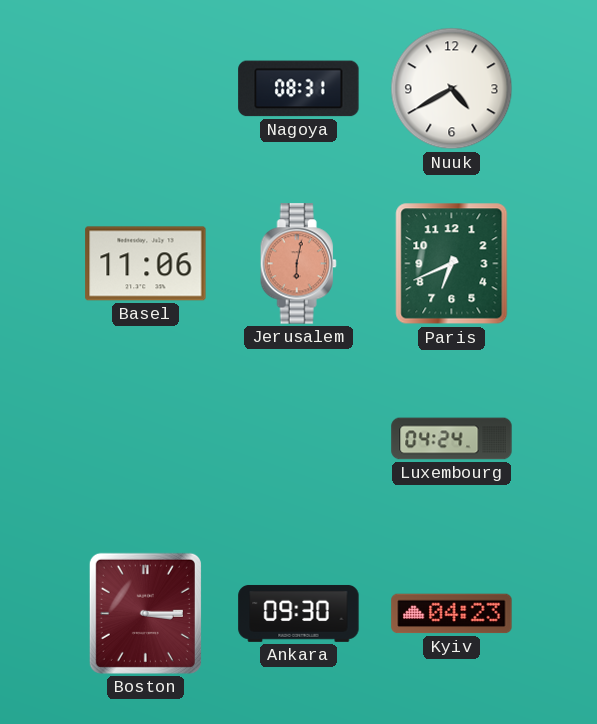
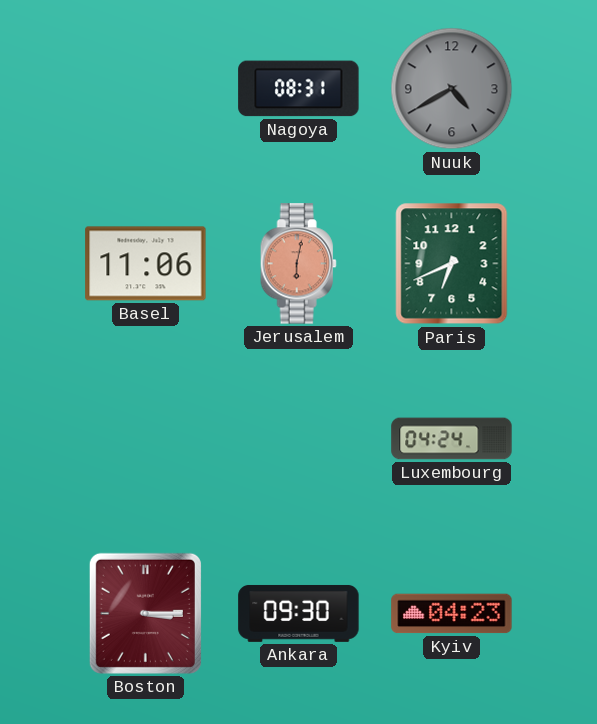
Nuuk dial: white -> grey
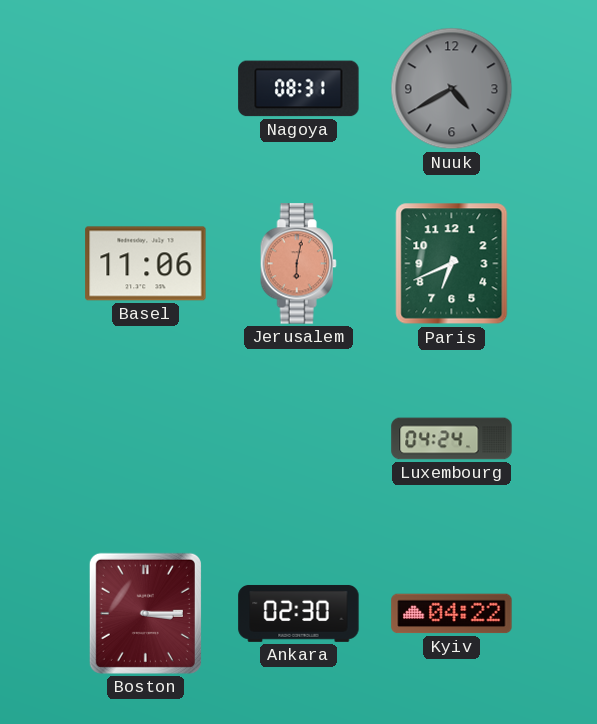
Ankara: 09:30 -> 02:30
Kyiv: 04:23 -> 04:22
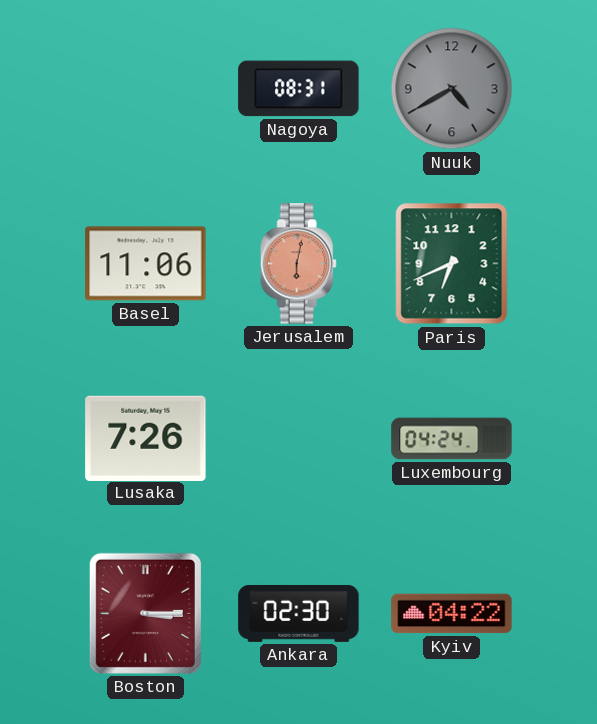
Lusaka: none -> 7:26
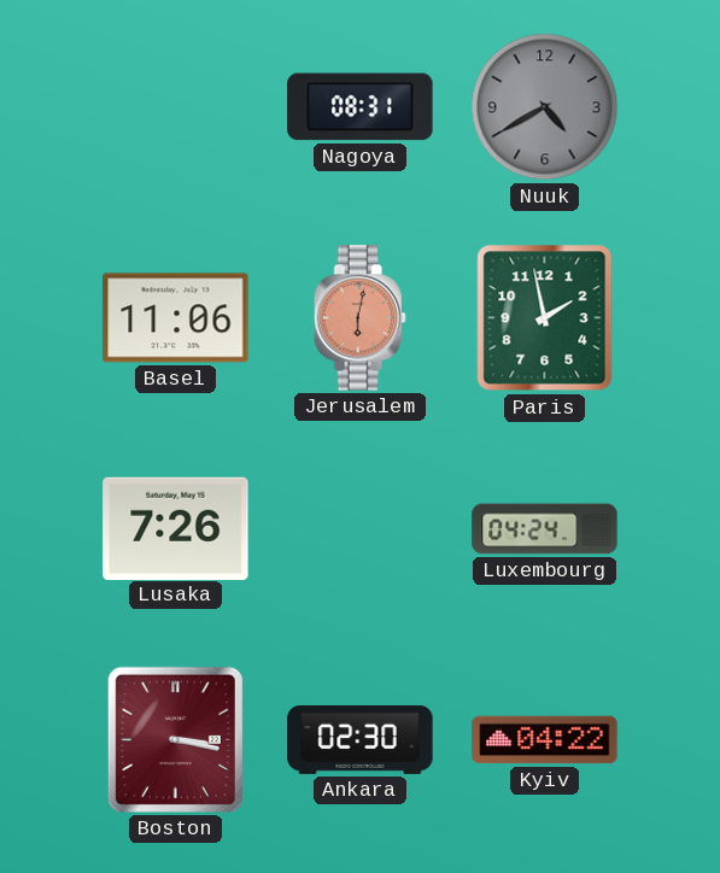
Paris: 6:41 -> 1:58
Boston: 3:15 -> 3:17
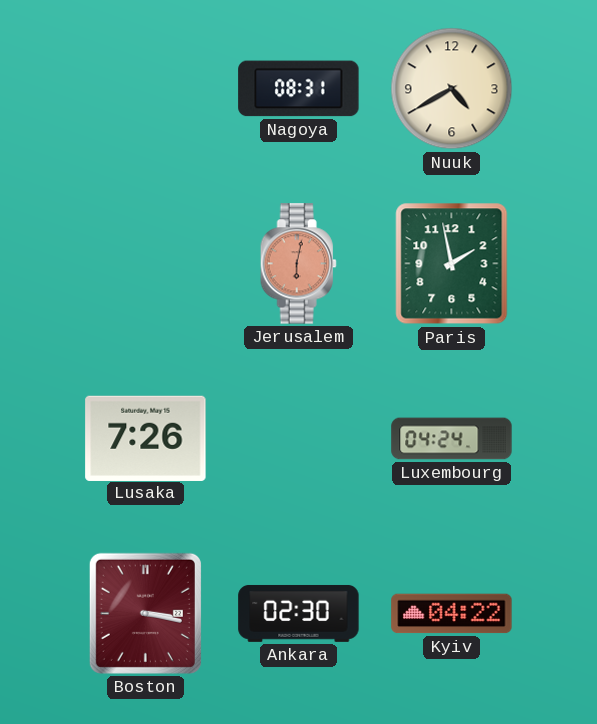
Nuuk dial: grey -> cream
Basel: 11:06 -> none
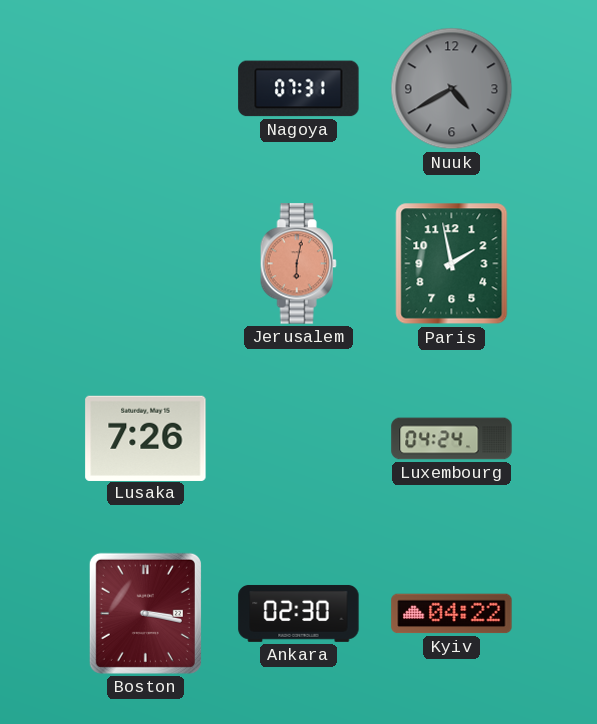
Nagoya: 08:31 -> 07:31
Nuuk dial: cream -> grey
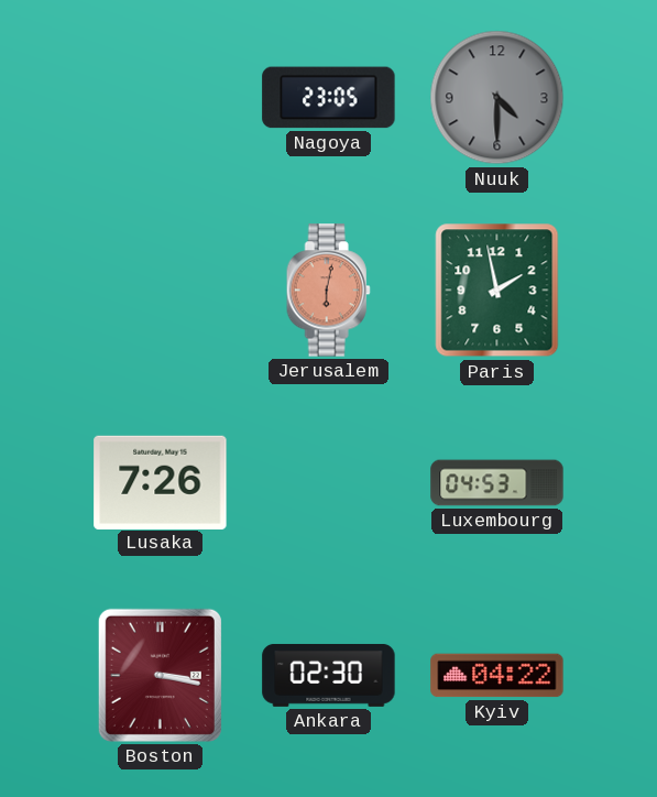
Nagoya: 07:31 -> 23:05
Nuuk: 4:40 -> 4:30
Luxembourg: 04:24 -> 04:53
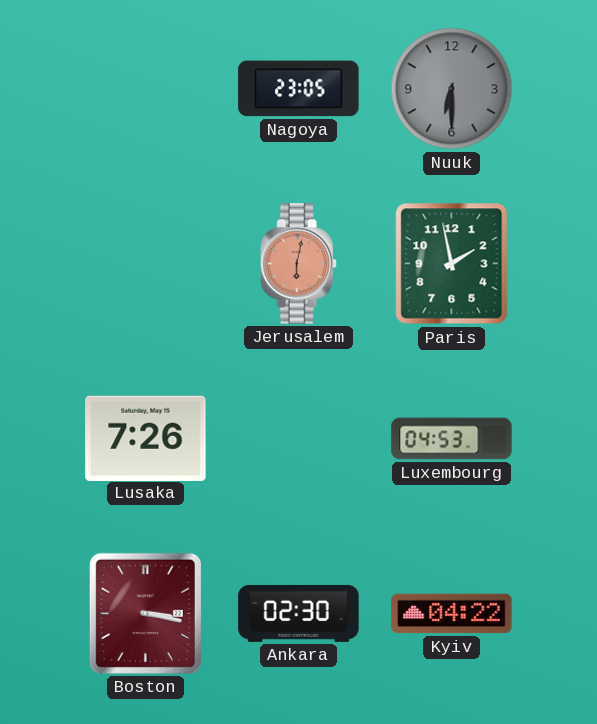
Nuuk: 4:30 -> 6:30
